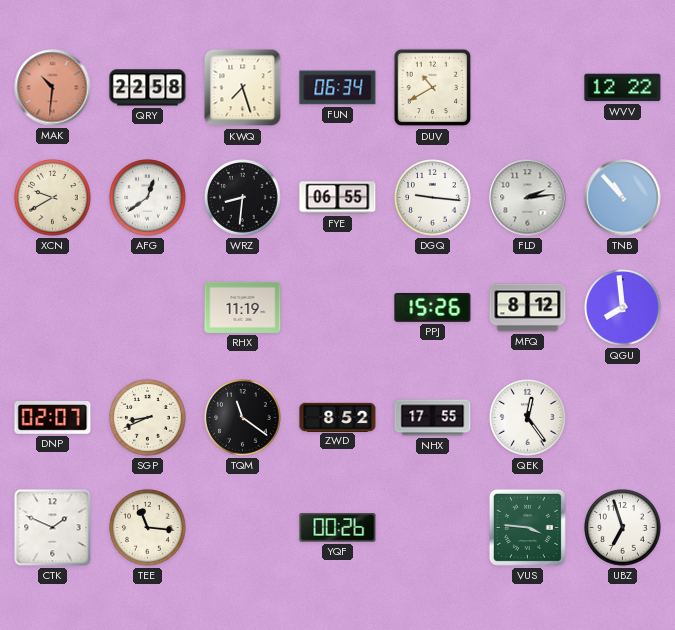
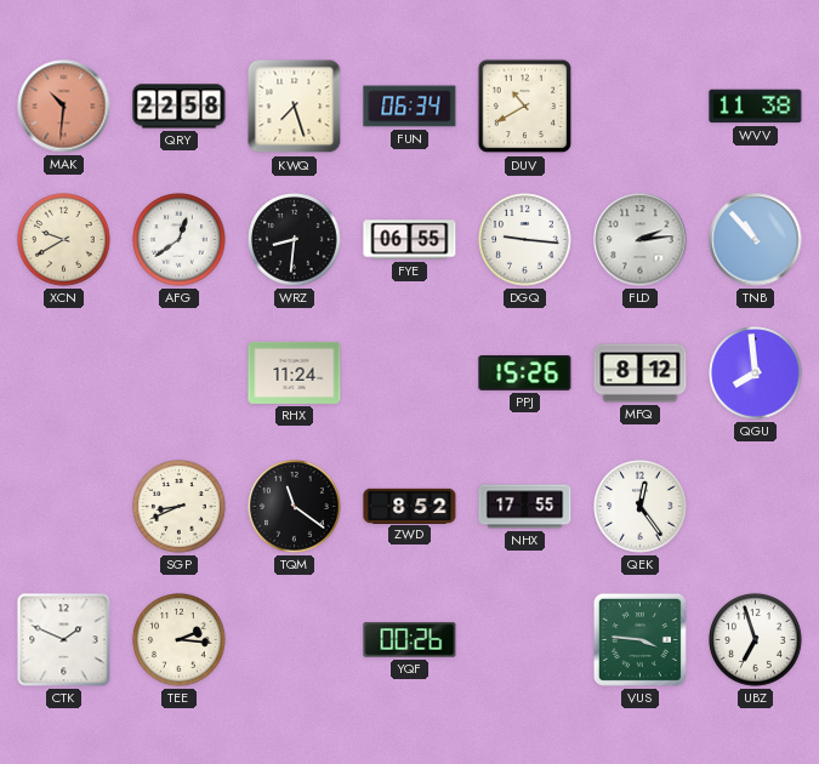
WVV: 12:22 -> 11:38
RHX: 11:19 -> 11:24
DNP: 02:07 -> none
TEE: 11:16 -> 2:16
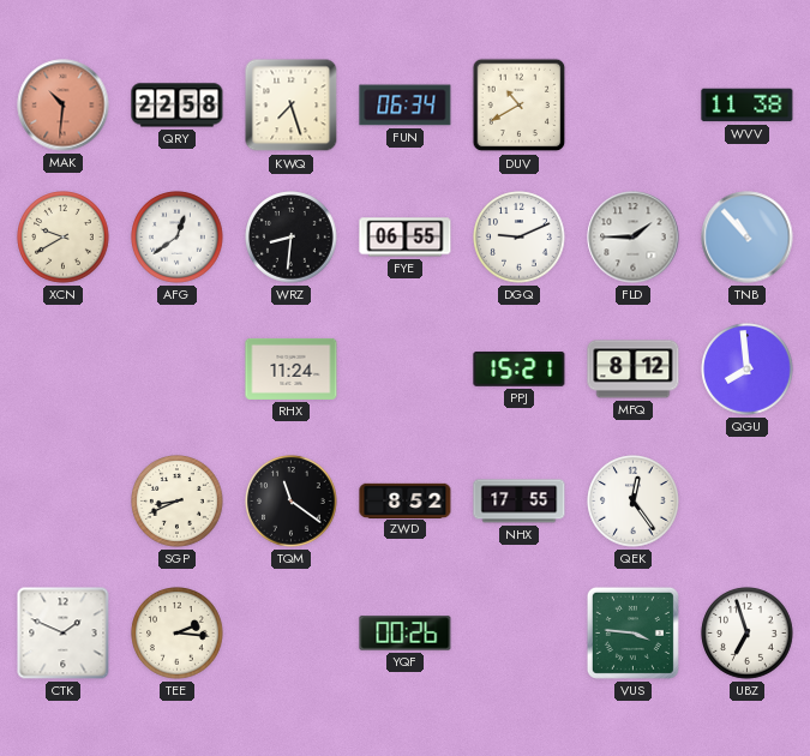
DGQ: 9:16 -> 9:11
FLD: 2:14 -> 1:45
PPJ: 15:26 -> 15:21
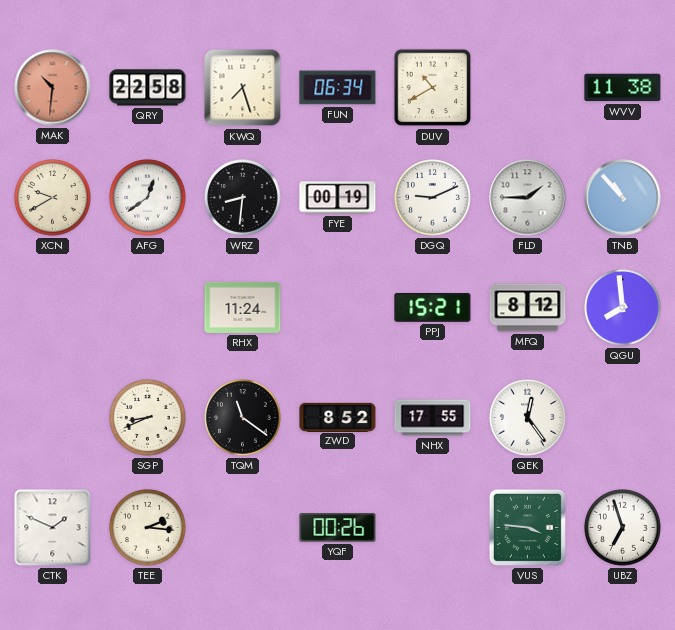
FYE: 06:55 -> 00:19
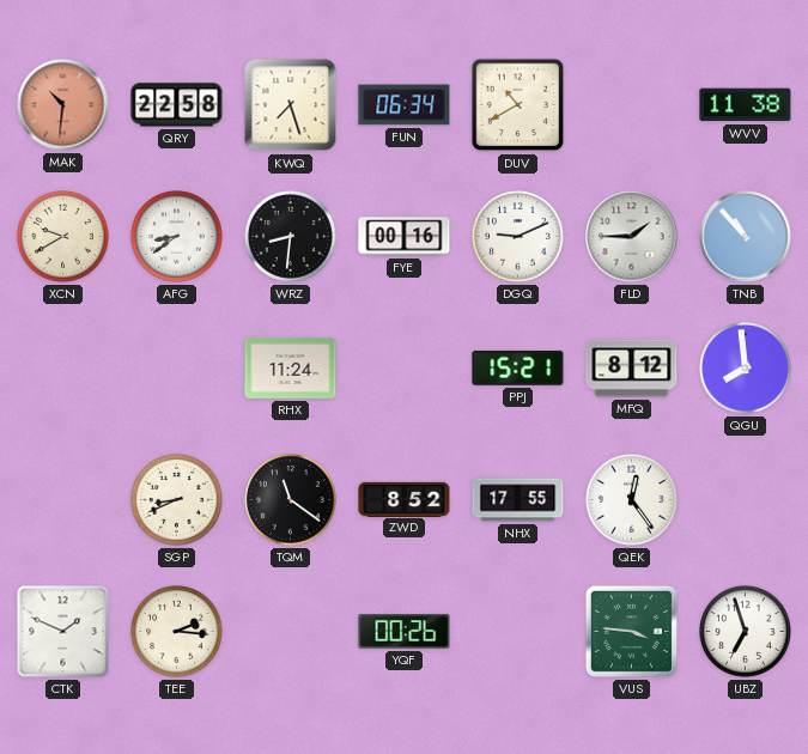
AFG: 12:39 -> 8:39
FYE: 00:19 -> 00:16
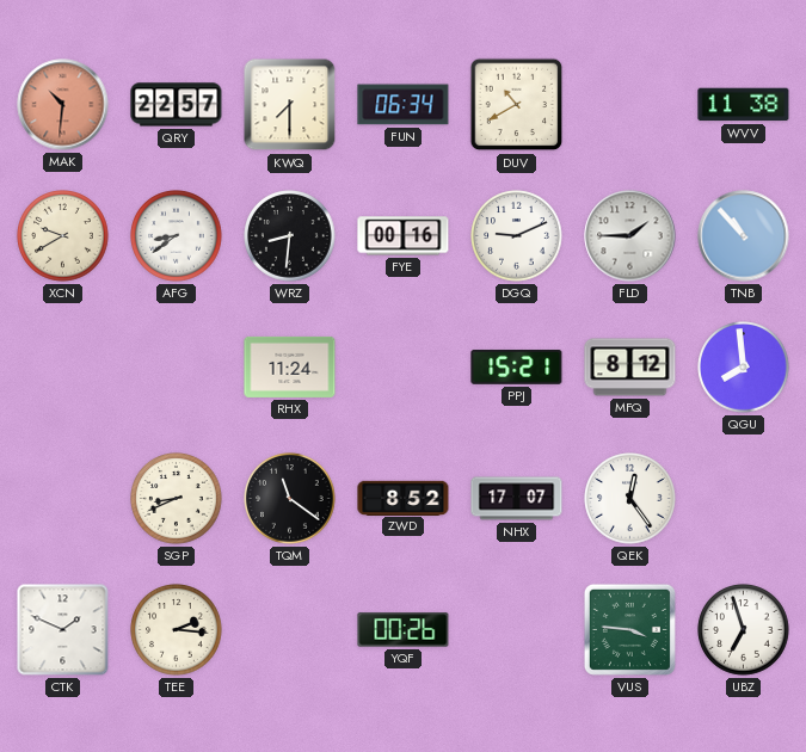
QRY: 22:58 -> 22:57
KWQ: 7:27 -> 7:30
NHX: 17:55 -> 17:07
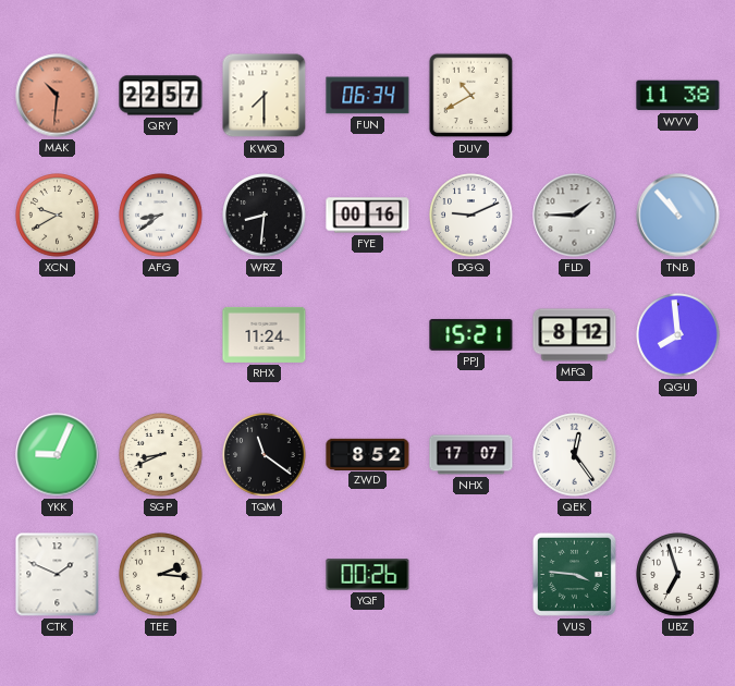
YKK: none -> 9:04
